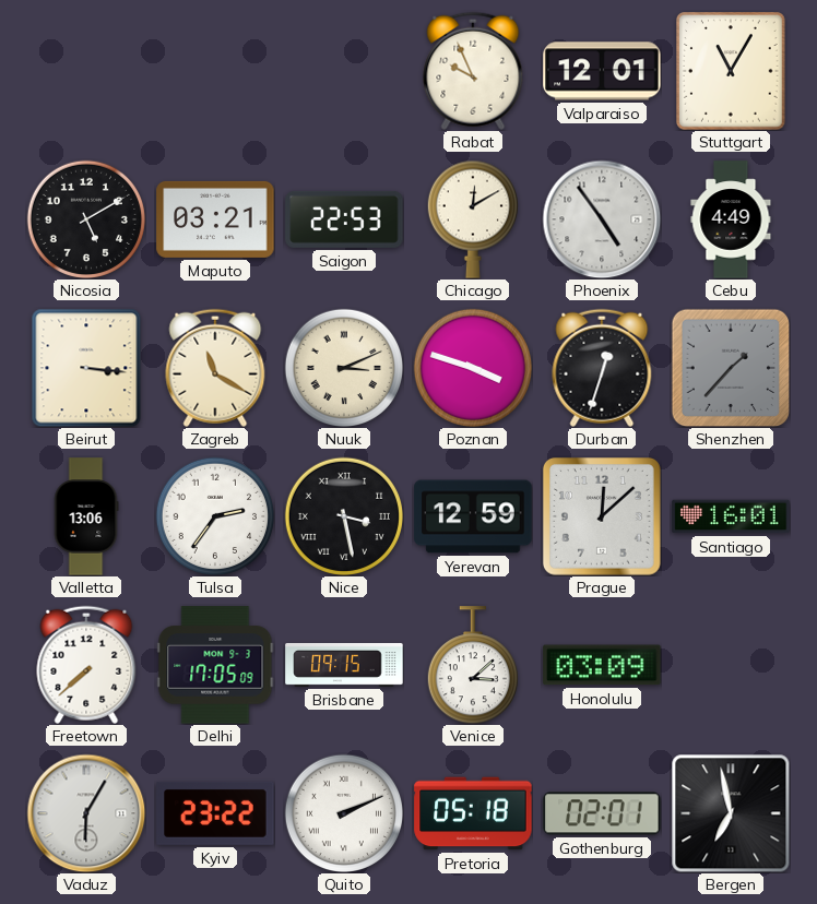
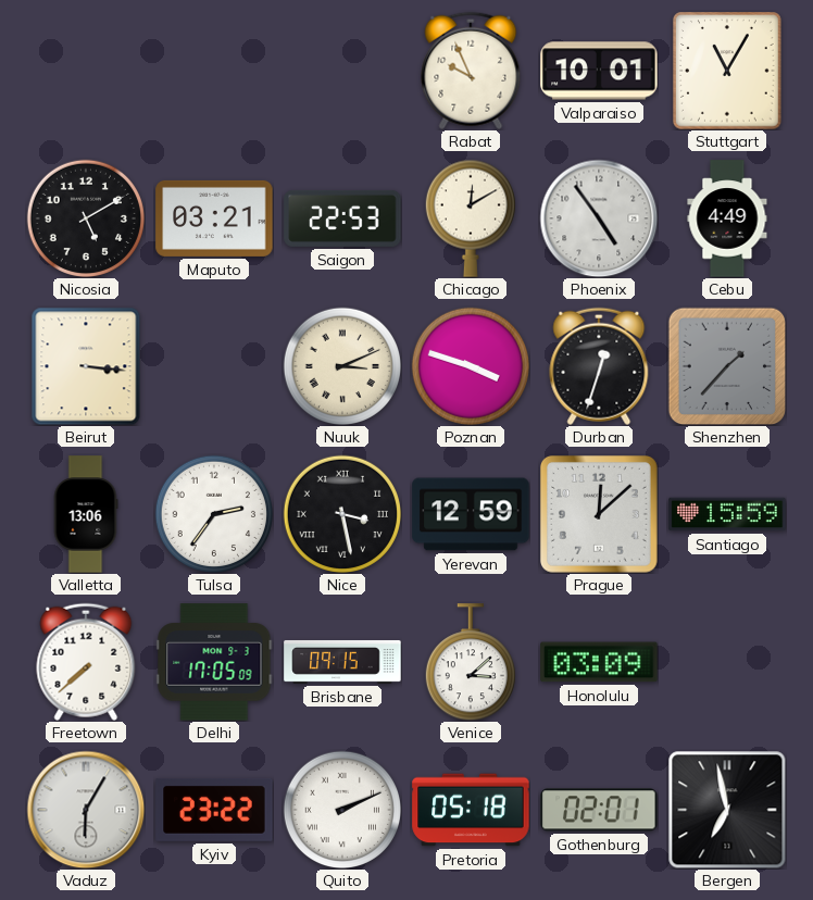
Valparaiso: 12:01 -> 10:01
Zagreb: 11:20 -> none
Santiago: 16:01 -> 15:59
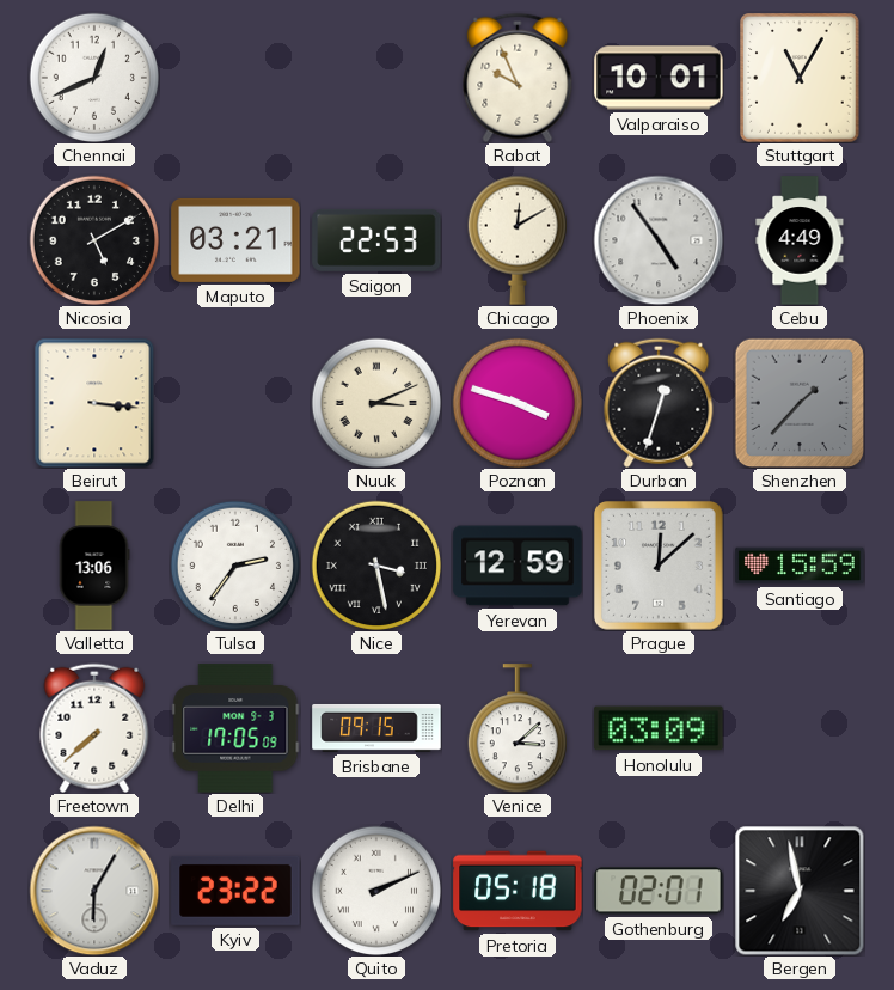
Chennai: none -> 12:41
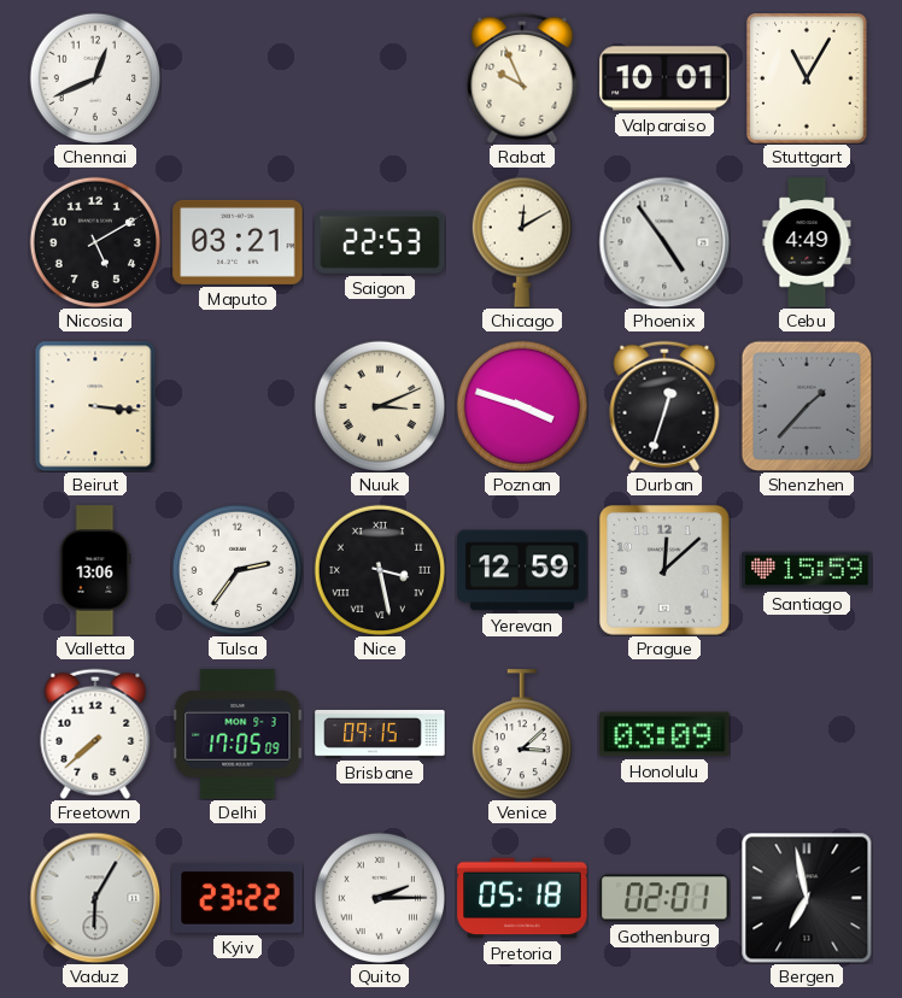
Quito: 2:11 -> 2:15
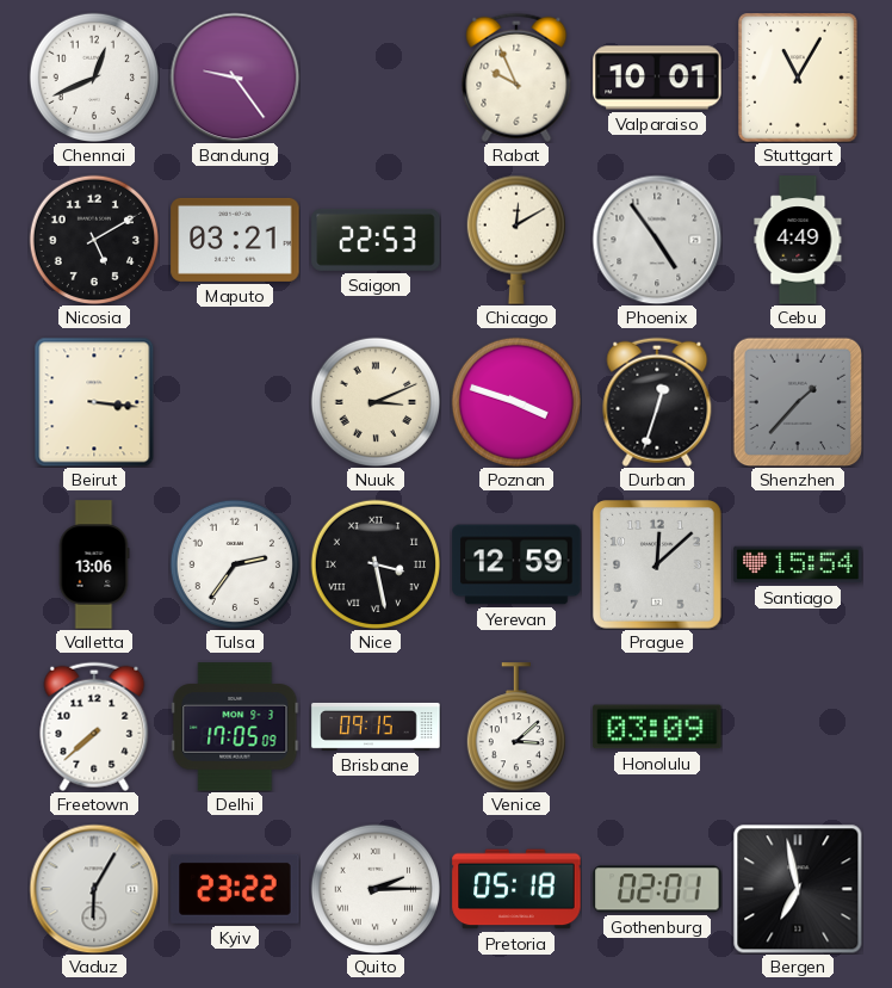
Bandung: none -> 9:24
Santiago: 15:59 -> 15:54
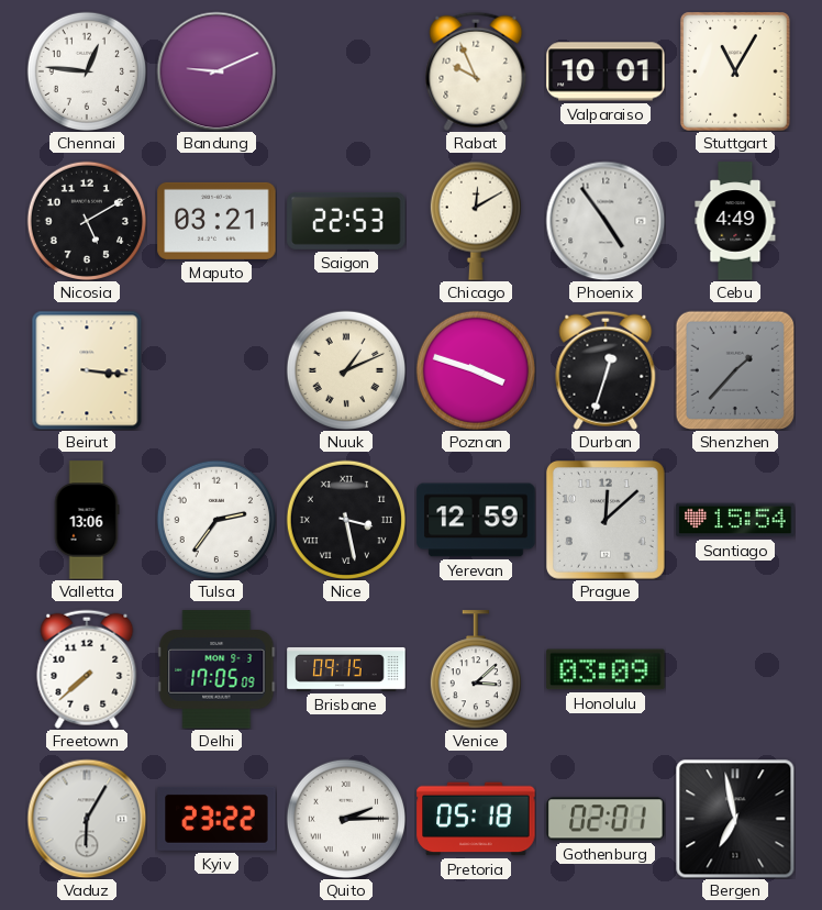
Chennai: 12:41 -> 12:46
Bandung: 9:24 -> 9:11
Nuuk: 3:11 -> 1:11
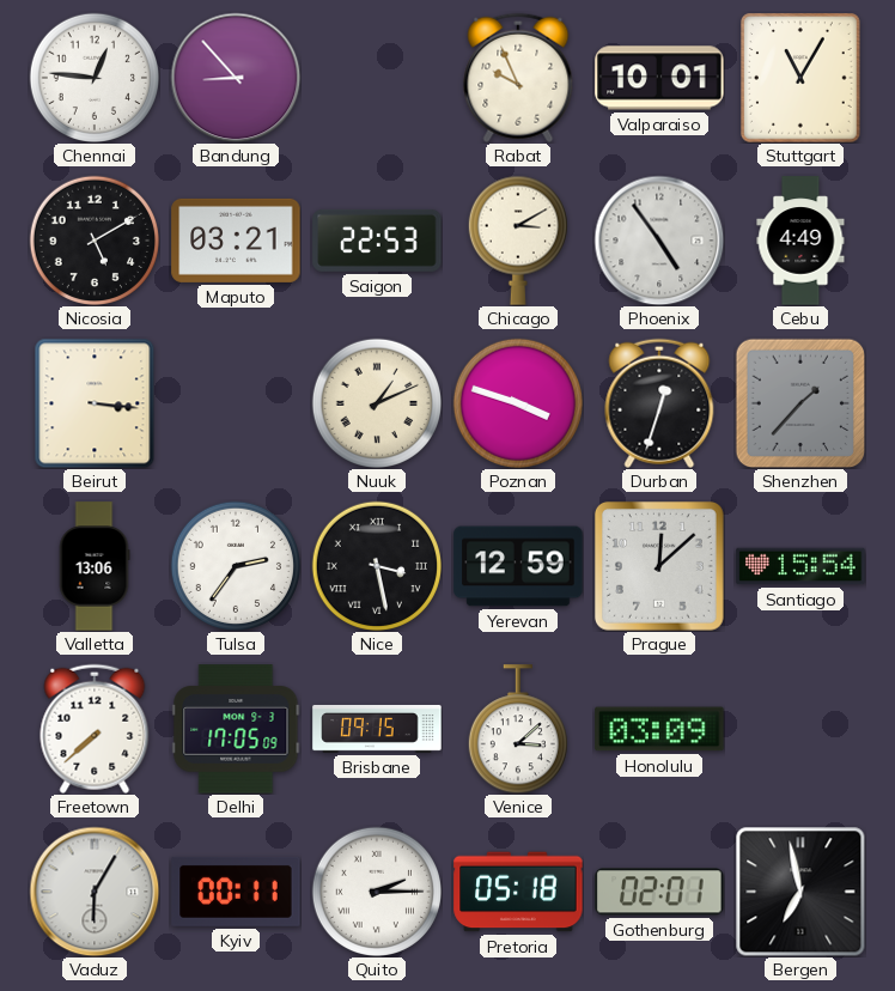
Bandung: 9:11 -> 8:53
Chicago: 12:10 -> 3:10
Kyiv: 23:22 -> 00:11
